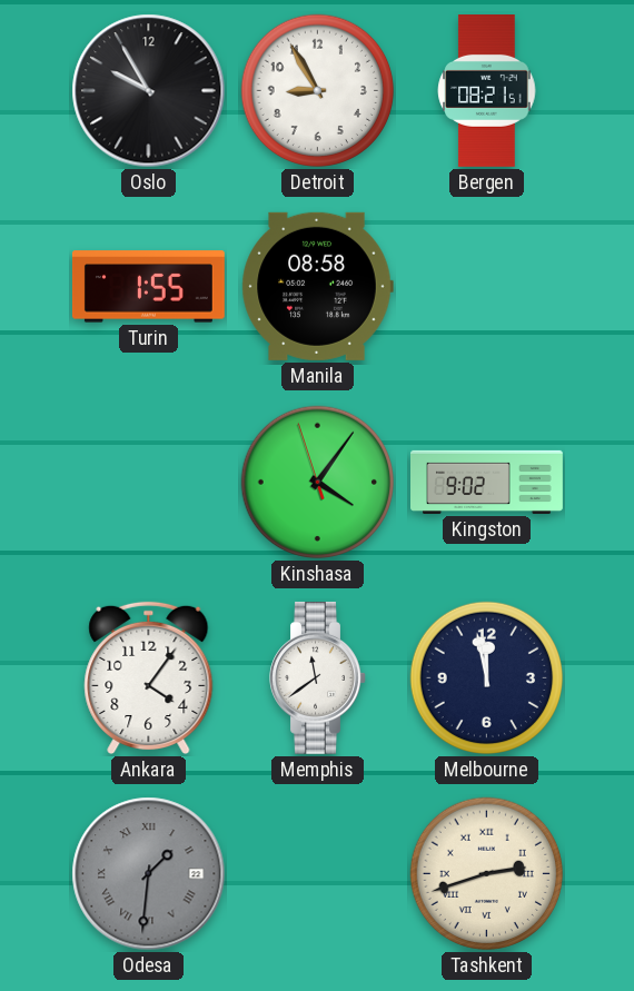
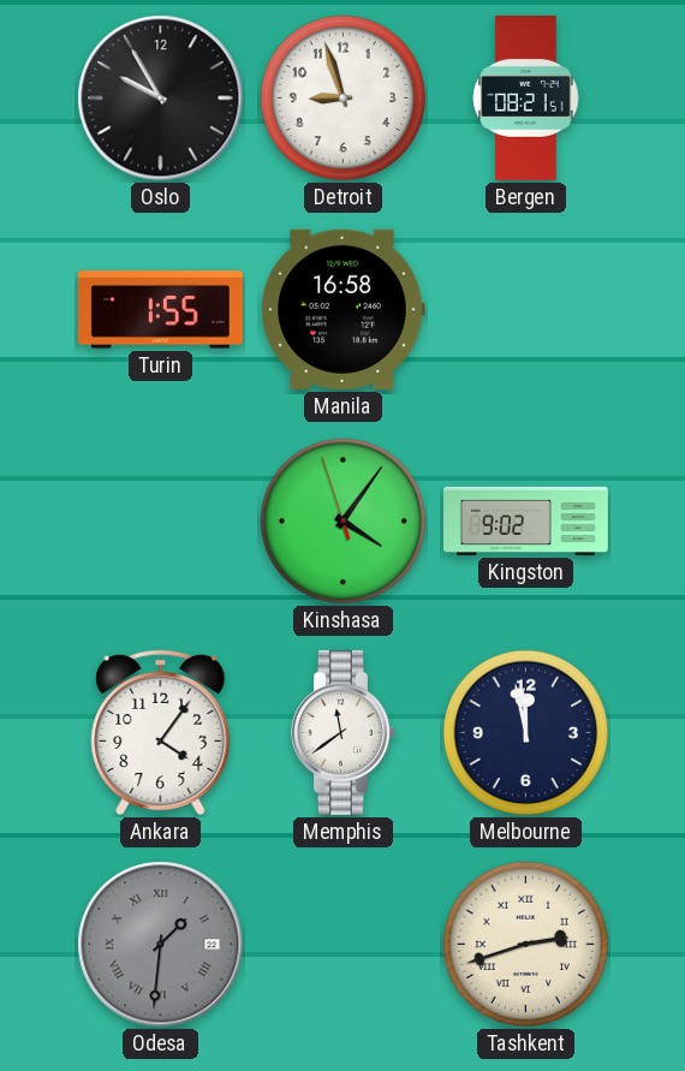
Detroit: 8:55 -> 8:57
Manila: 08:58 -> 16:58
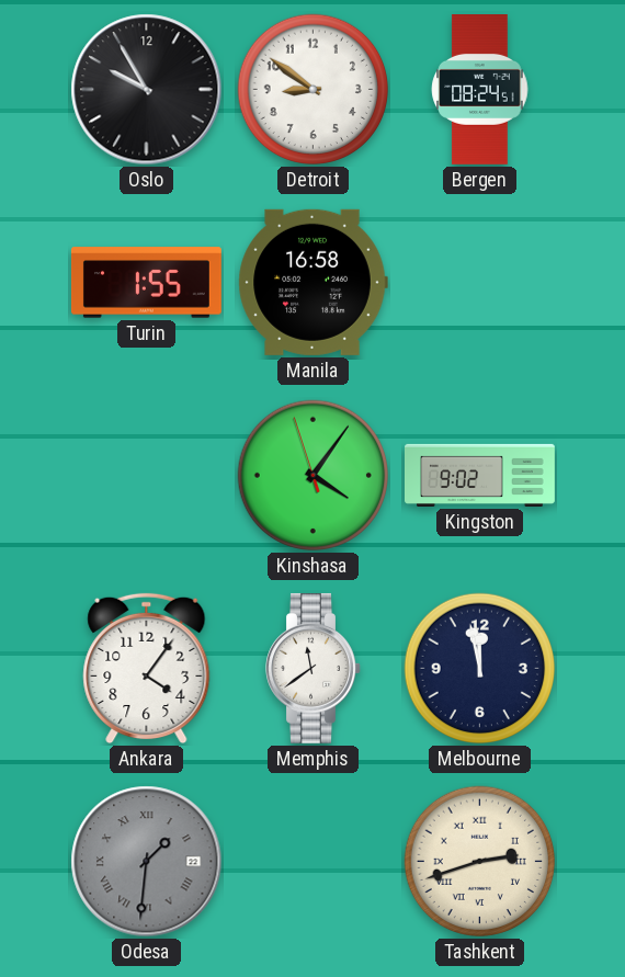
Detroit: 8:57 -> 8:51
Bergen: 08:21 -> 08:24
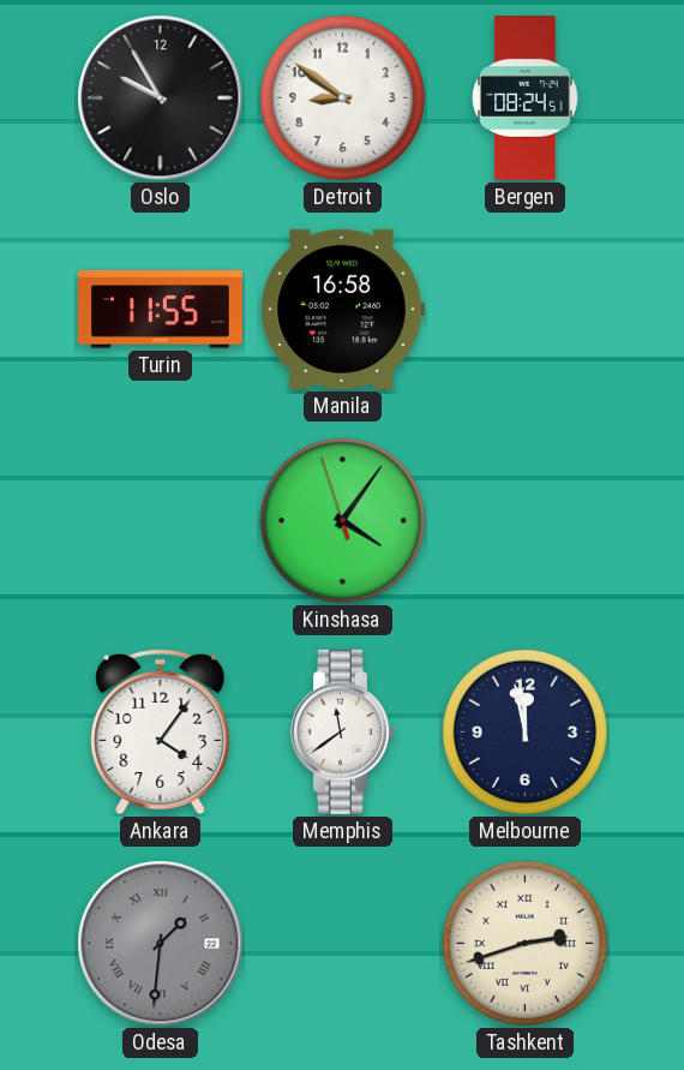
Turin: 1:55 -> 11:55
Kingston: 9:02 -> none
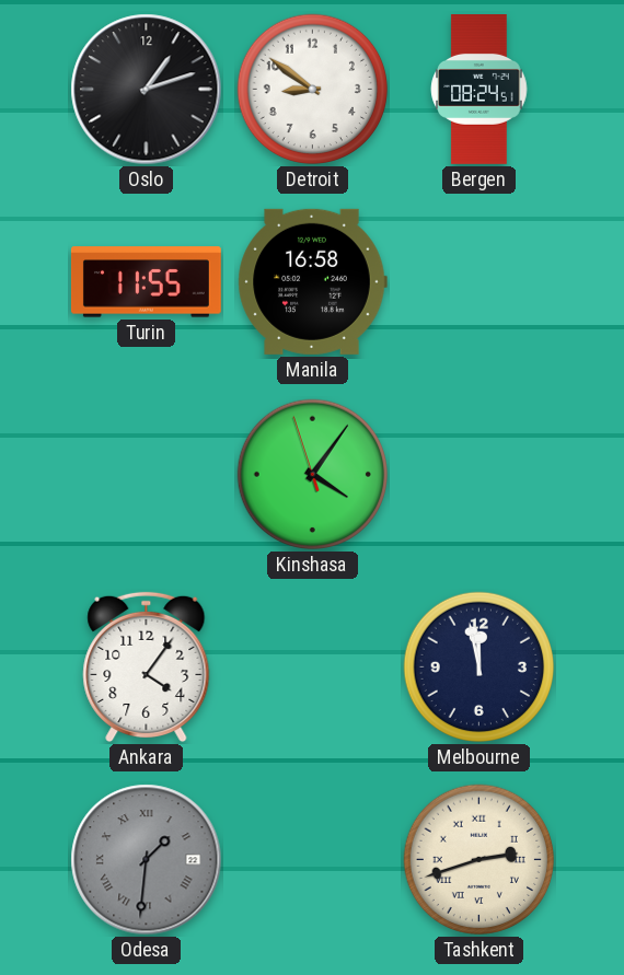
Oslo: 9:55 -> 1:12
Memphis: 11:39 -> none
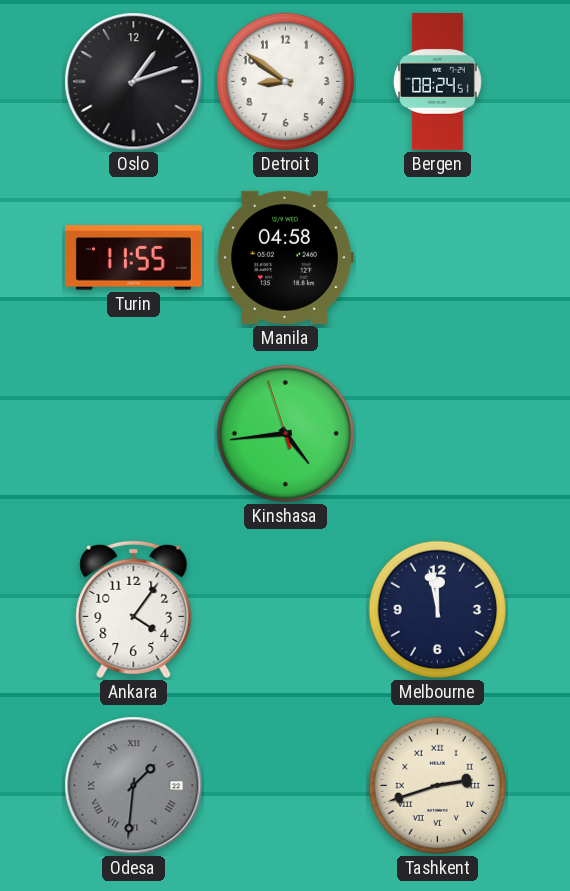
Manila: 16:58 -> 04:58
Kinshasa: 4:05 -> 4:43
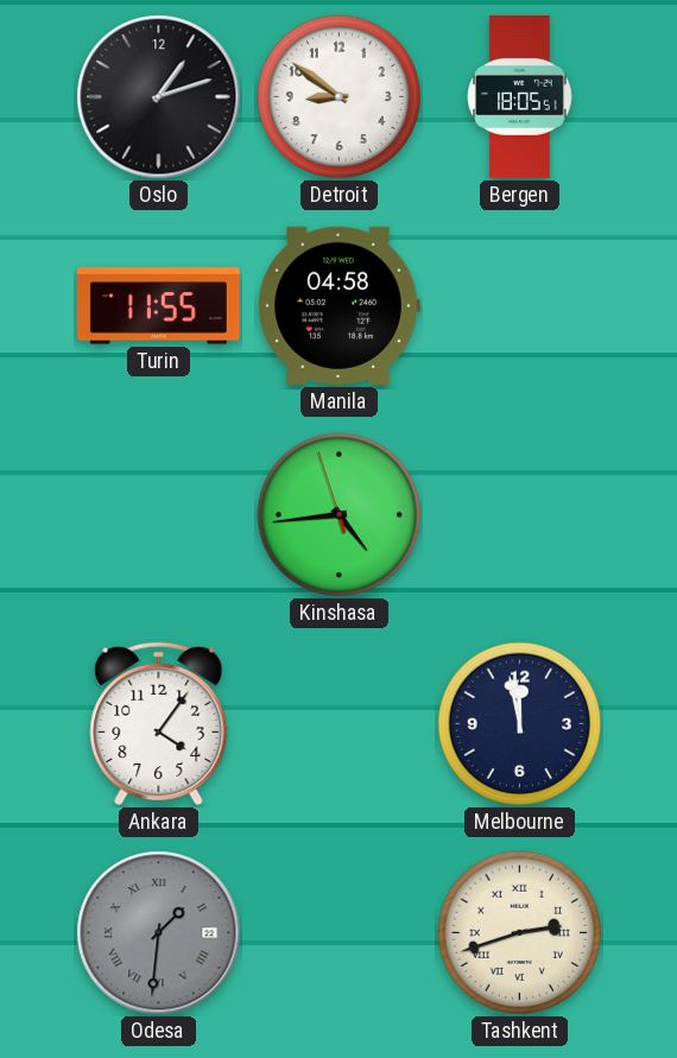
Bergen: 08:24 -> 18:05
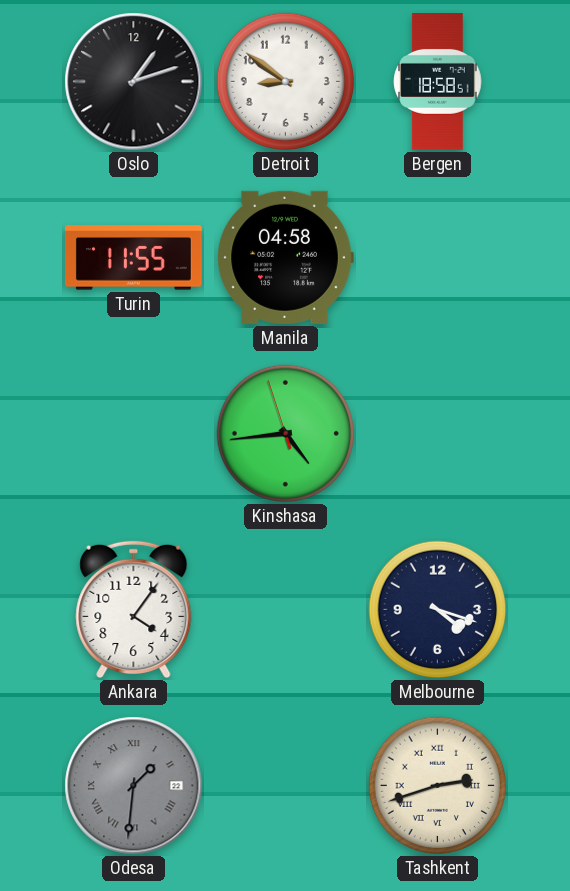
Bergen: 18:05 -> 18:58
Melbourne: 11:58 -> 4:18
